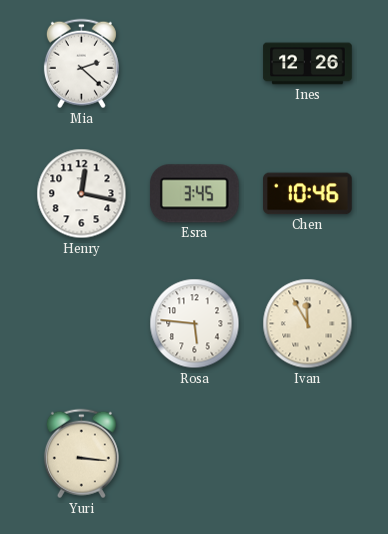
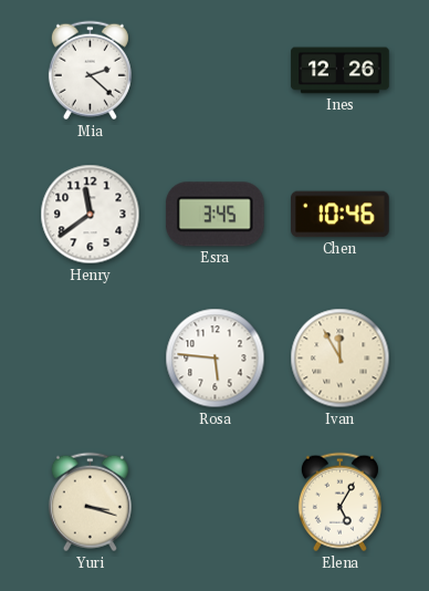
Henry: 12:17 -> 11:39
Yuri: 3:16 -> 3:18
Elena: none -> 5:05
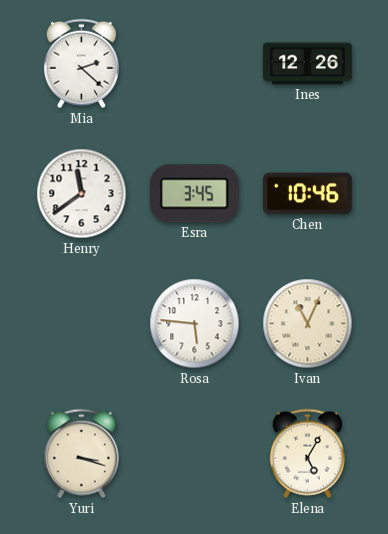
Ivan: 11:55 -> 11:04
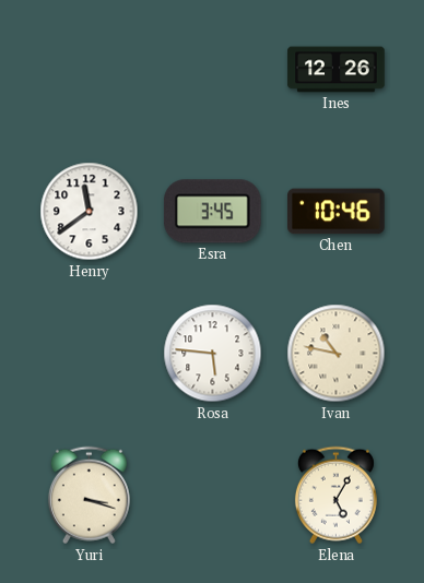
Mia: 2:22 -> none
Ivan: 11:04 -> 10:47
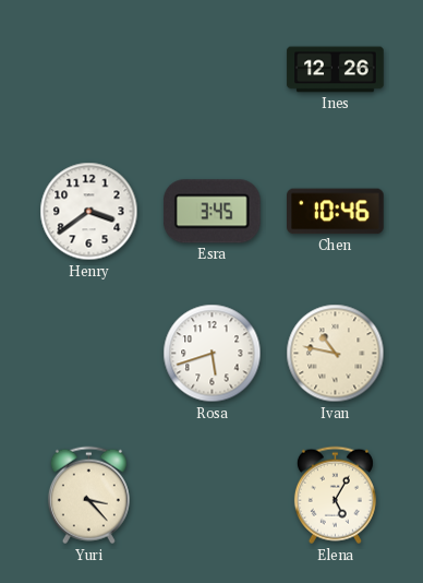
Henry: 11:39 -> 3:39
Rosa: 5:46 -> 5:42
Yuri: 3:18 -> 3:23
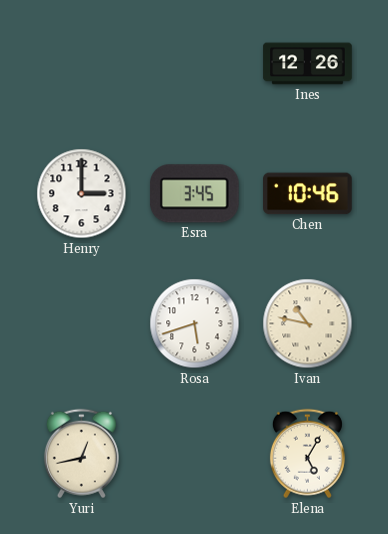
Henry: 3:39 -> 3:00
Yuri: 3:23 -> 12:43
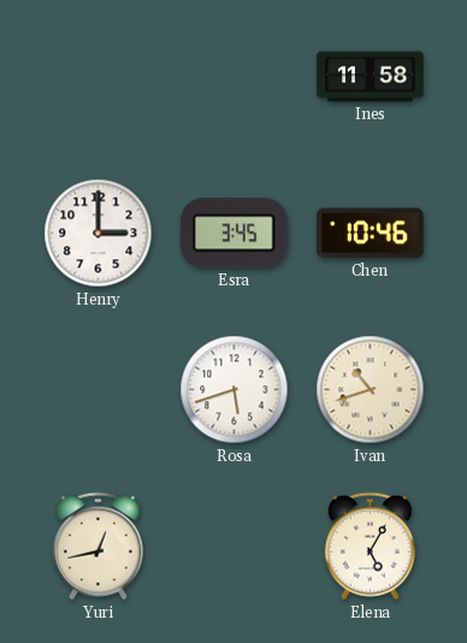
Ines: 12:26 -> 11:58
Ivan: 10:47 -> 10:42
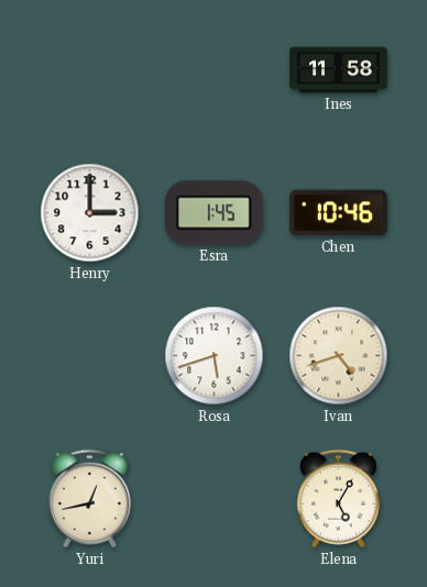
Esra: 3:45 -> 1:45
Ivan: 10:42 -> 4:42
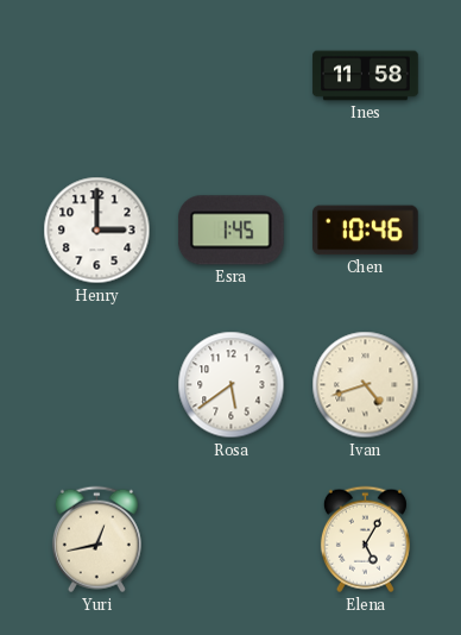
Rosa: 5:42 -> 5:39
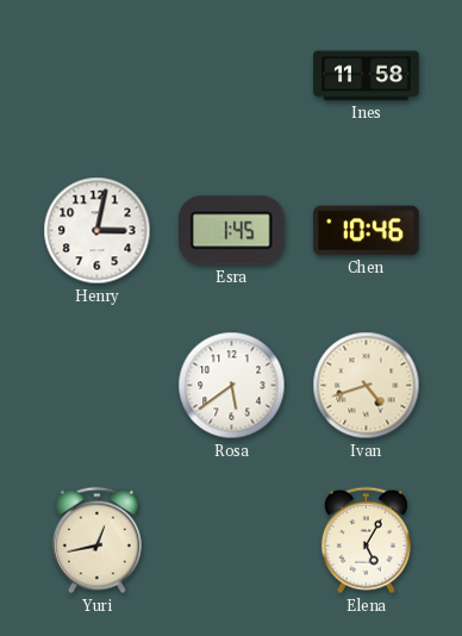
Henry: 3:00 -> 3:02
